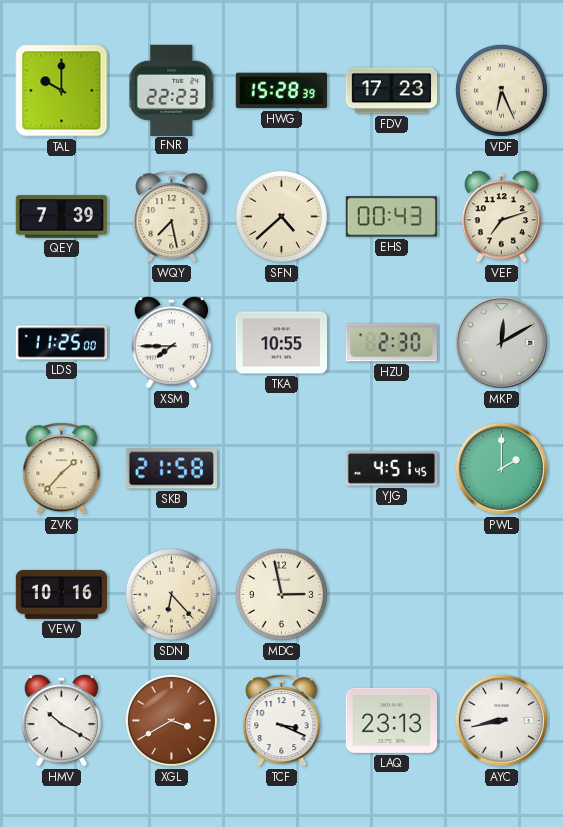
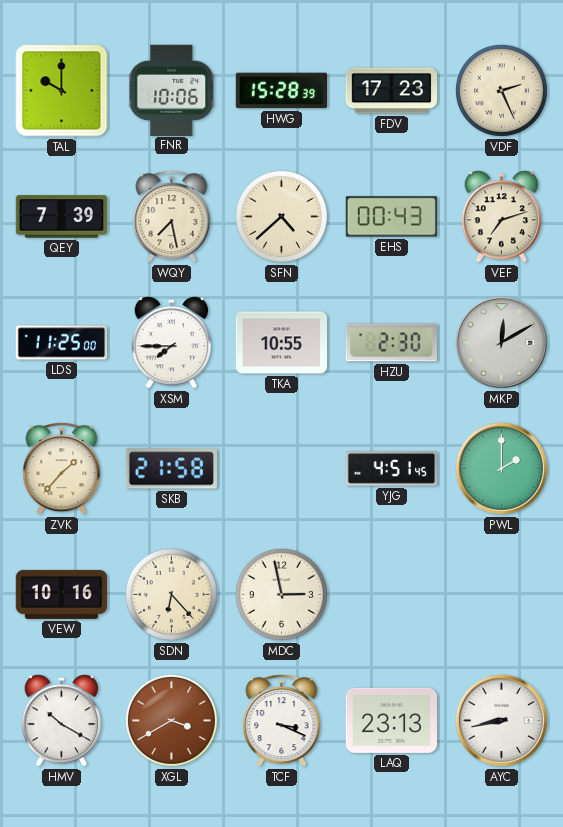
FNR: 22:23 -> 10:06
VDF: 6:26 -> 2:26
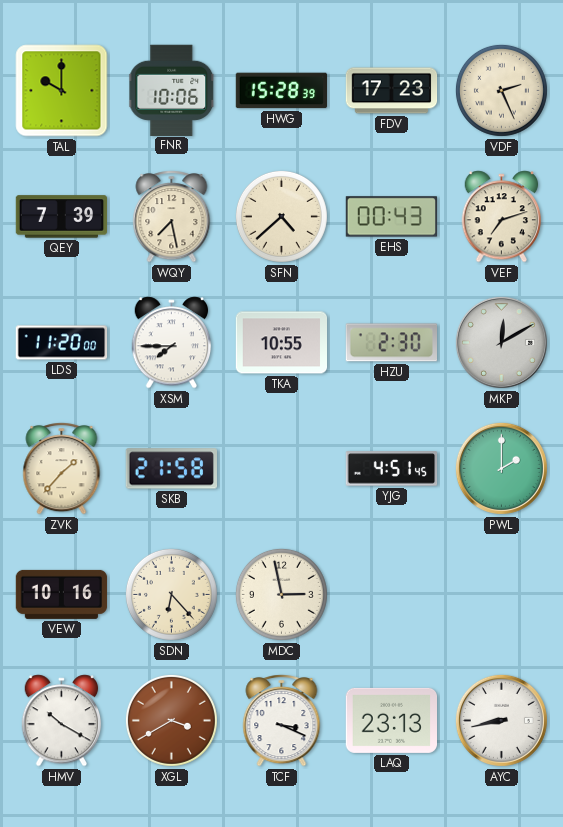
LDS: 11:25 -> 11:20
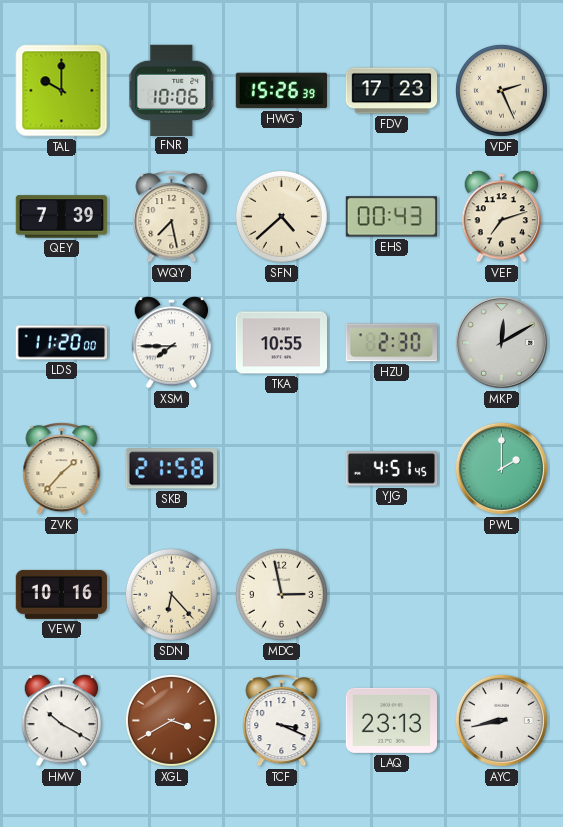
HWG: 15:28 -> 15:26
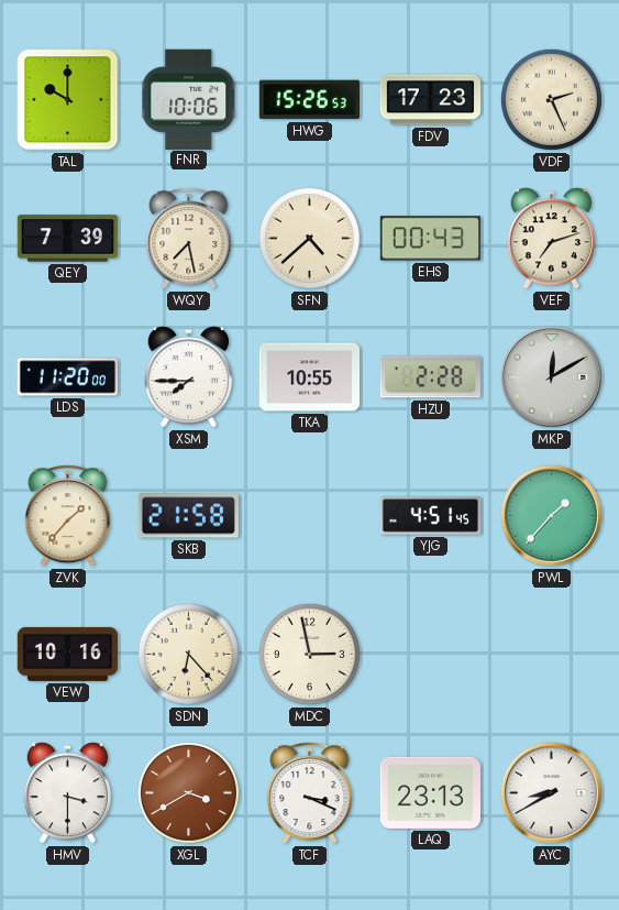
HWG: 15:26:39 -> 15:26:53
HZU: 2:30 -> 2:28
PWL: 2:00 -> 1:37
HMV: 10:20 -> 3:30
AYC: 8:43 -> 8:40
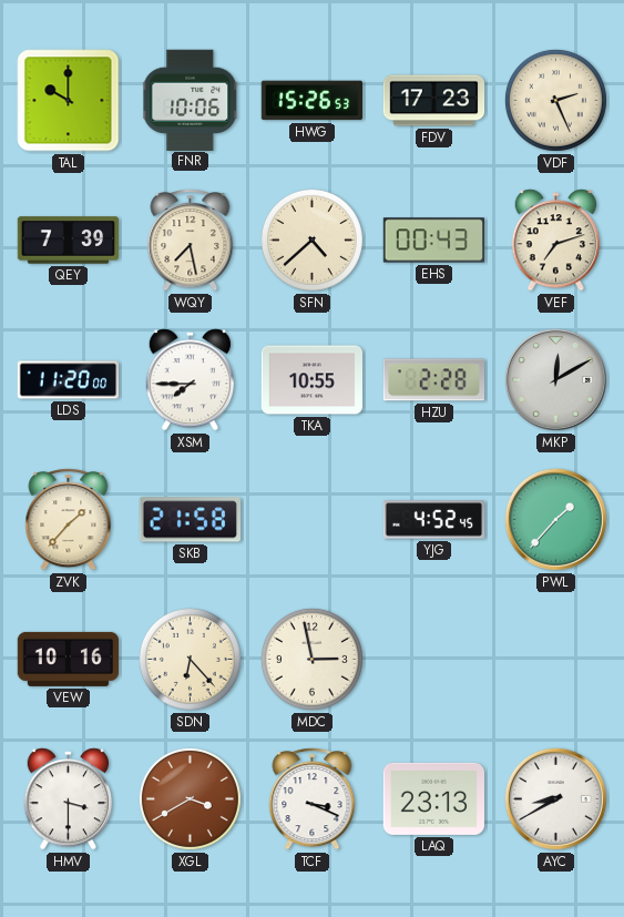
YJG: 4:51 -> 4:52
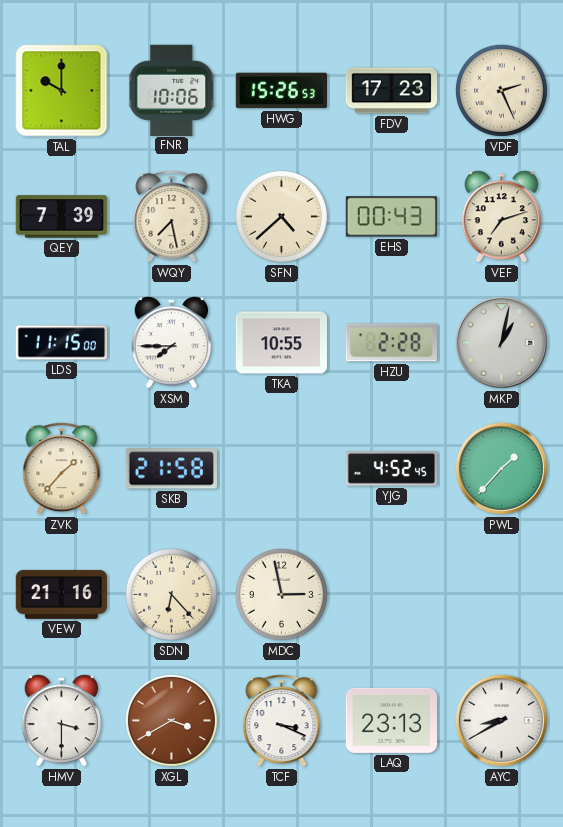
LDS: 11:20 -> 11:15
MKP: 12:10 -> 1:02
VEW: 10:16 -> 21:16
